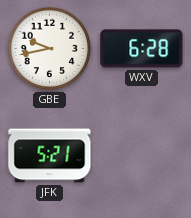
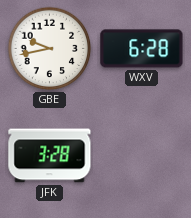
JFK: 5:21 -> 3:28
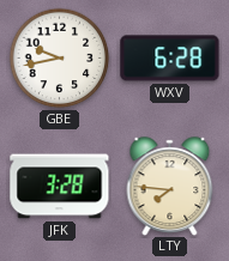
LTY: none -> 7:46
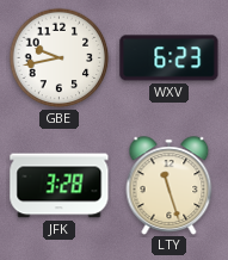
WXV: 6:28 -> 6:23
LTY: 7:46 -> 11:27
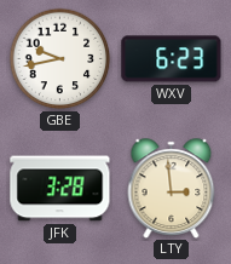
LTY: 11:27 -> 2:59
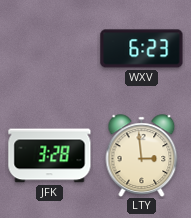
GBE: 9:43 -> none
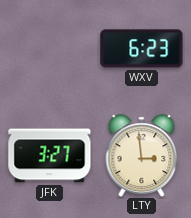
JFK: 3:28 -> 3:27
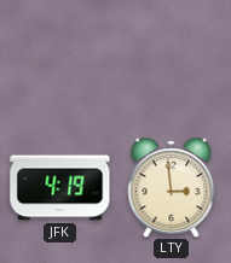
WXV: 6:23 -> none
JFK: 3:27 -> 4:19
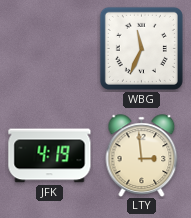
WBG: none -> 11:34
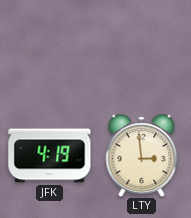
WBG: 11:34 -> none
